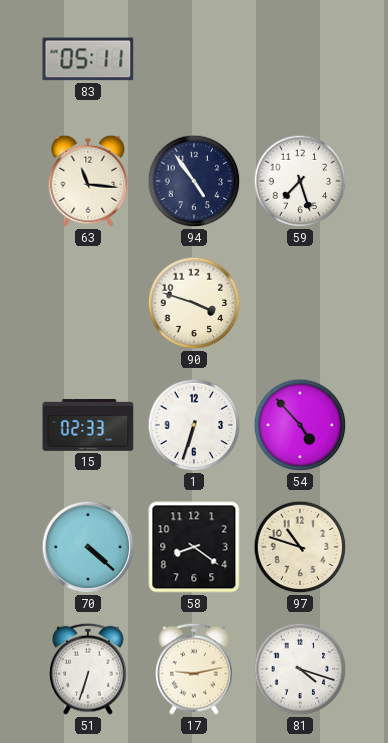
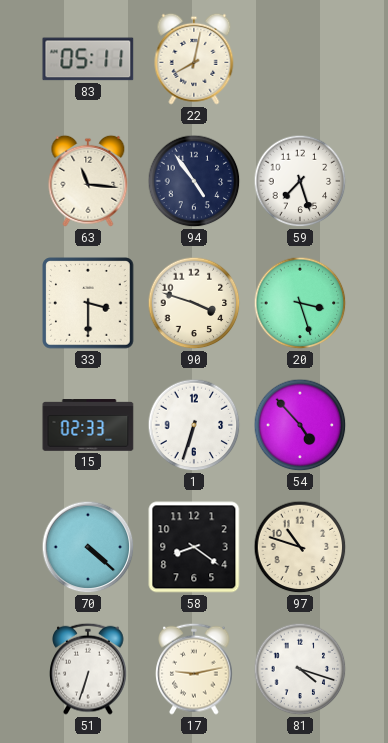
22: none -> 8:02
33: none -> 3:30
20: none -> 3:27
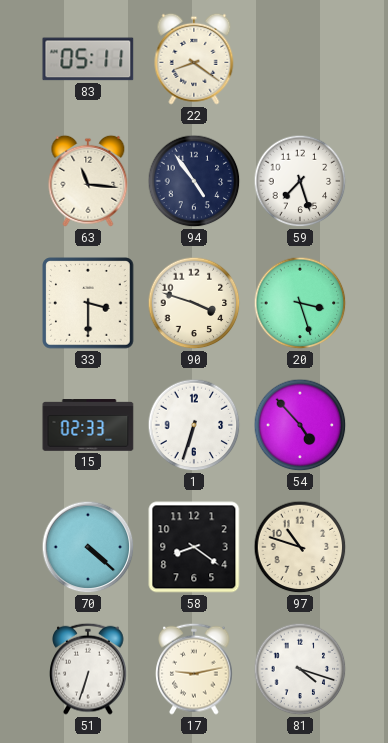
22: 8:02 -> 8:21
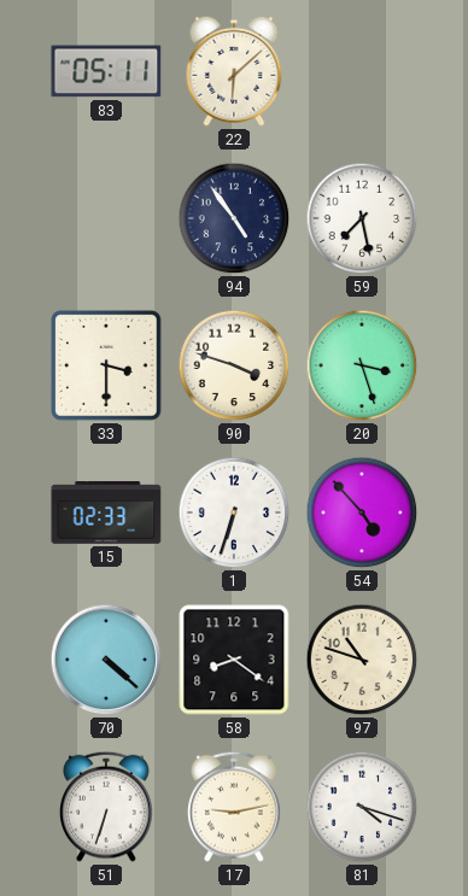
22: 8:21 -> 6:08
63: 11:16 -> none
59: 7:27 -> 7:28
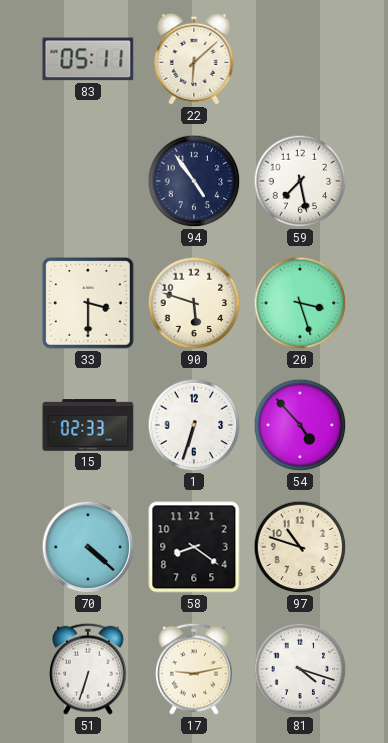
90: 3:48 -> 5:48
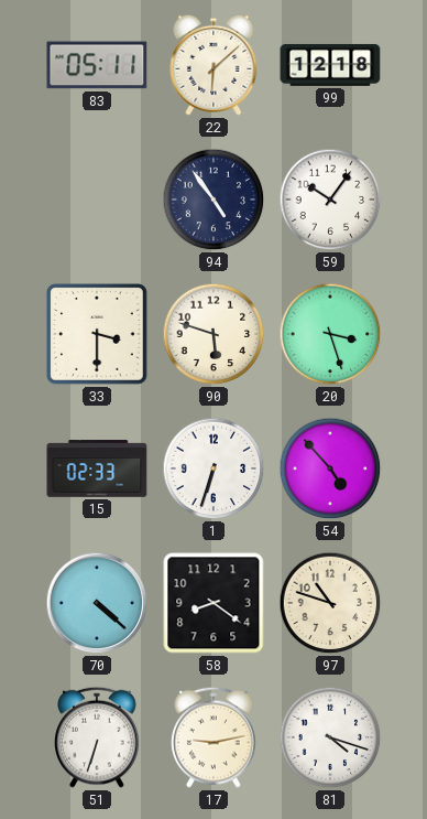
99: none -> 12:18
59: 7:28 -> 10:06
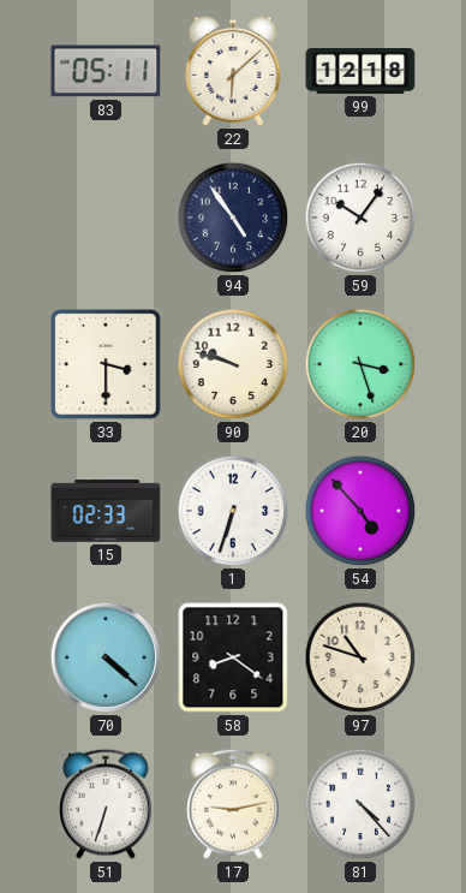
90: 5:48 -> 9:48
81: 4:18 -> 4:23
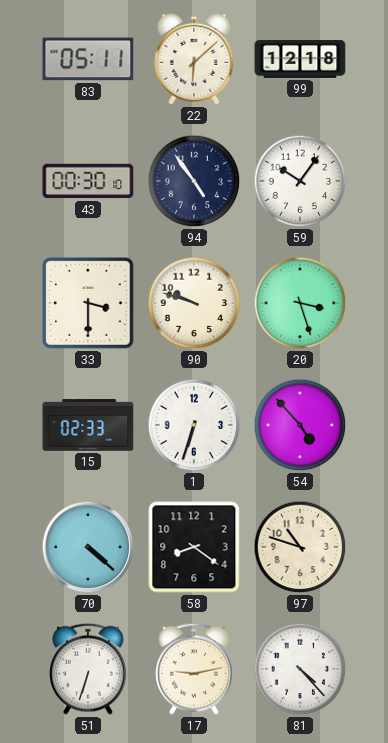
43: none -> 00:30
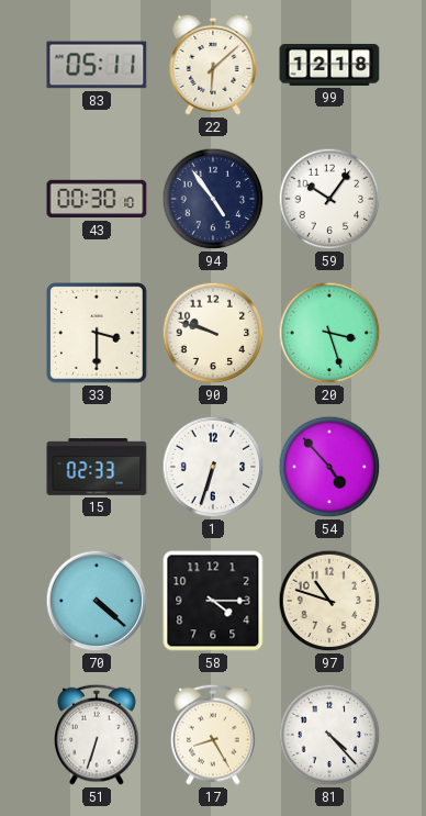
58: 8:21 -> 4:15
17: 9:13 -> 8:25
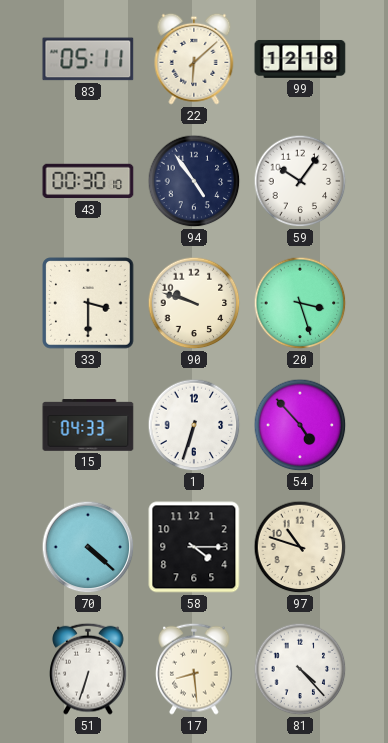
15: 02:33 -> 04:33
17: 8:25 -> 8:29
